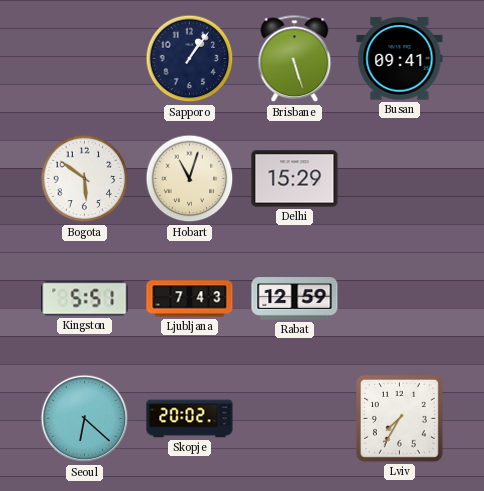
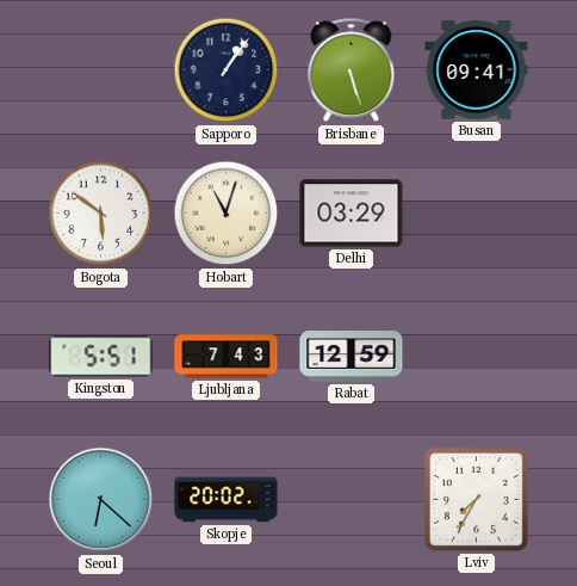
Delhi: 15:29 -> 03:29
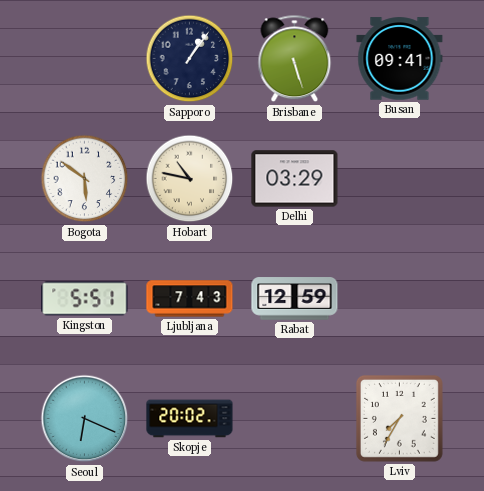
Hobart: 11:03 -> 10:47
Seoul: 6:22 -> 6:19
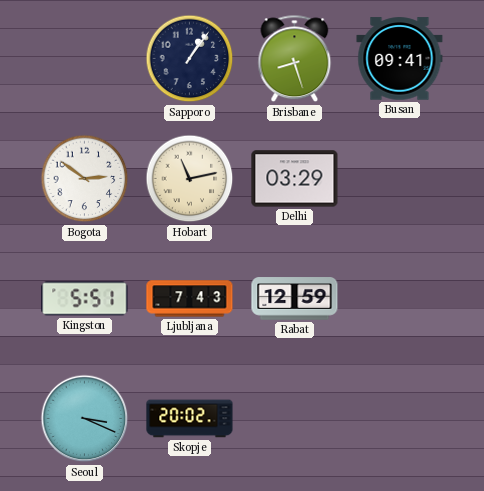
Brisbane: 5:27 -> 8:27
Bogota: 5:51 -> 2:51
Hobart: 10:47 -> 11:13
Seoul: 6:19 -> 3:19
Lviv: 7:35 -> none
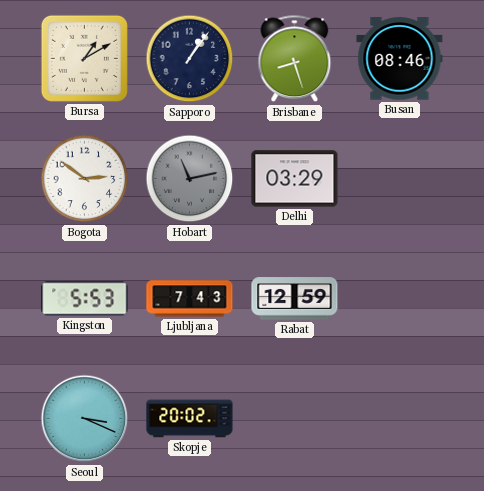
Bursa: none -> 1:10
Busan: 09:41 -> 08:46
Hobart dial: cream -> grey
Kingston: 5:51 -> 5:53
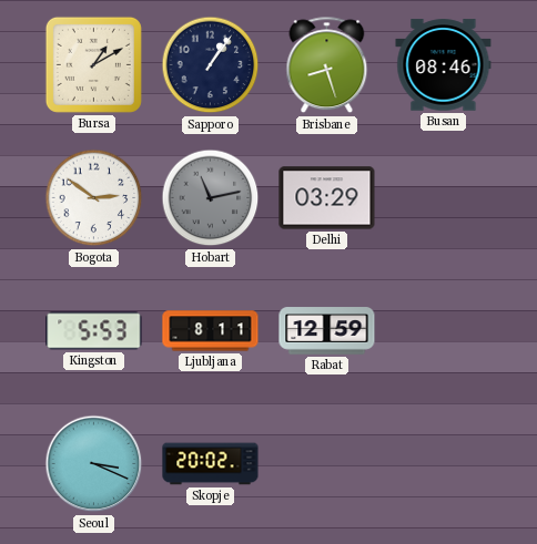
Ljubljana: 7:43 -> 8:11
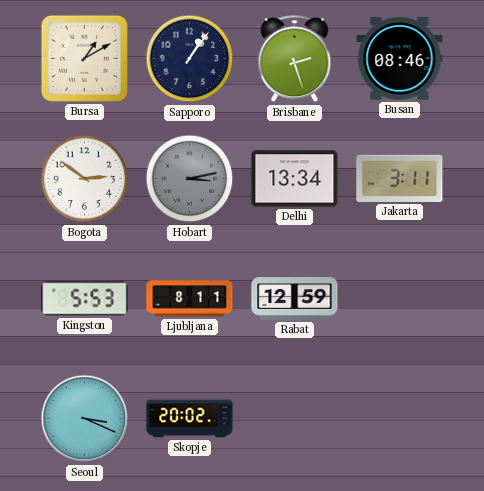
Brisbane: 8:27 -> 2:27
Hobart: 11:13 -> 3:13
Delhi: 03:29 -> 13:34
Jakarta: none -> 3:11
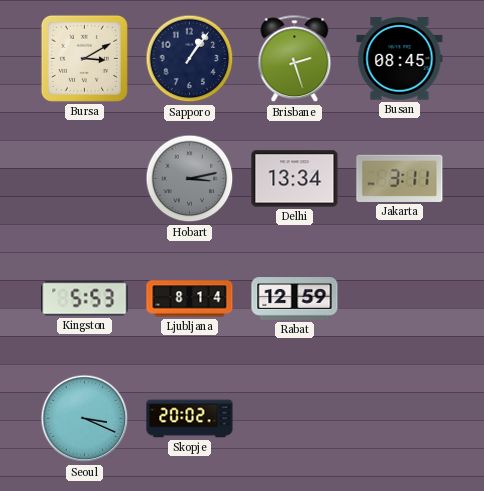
Bursa: 1:10 -> 3:10
Busan: 08:46 -> 08:45
Bogota: 2:51 -> none
Ljubljana: 8:11 -> 8:14
